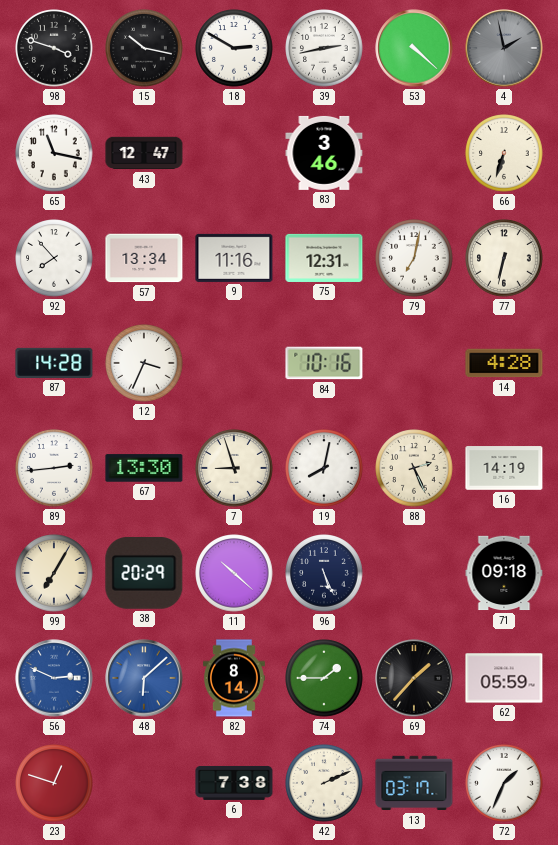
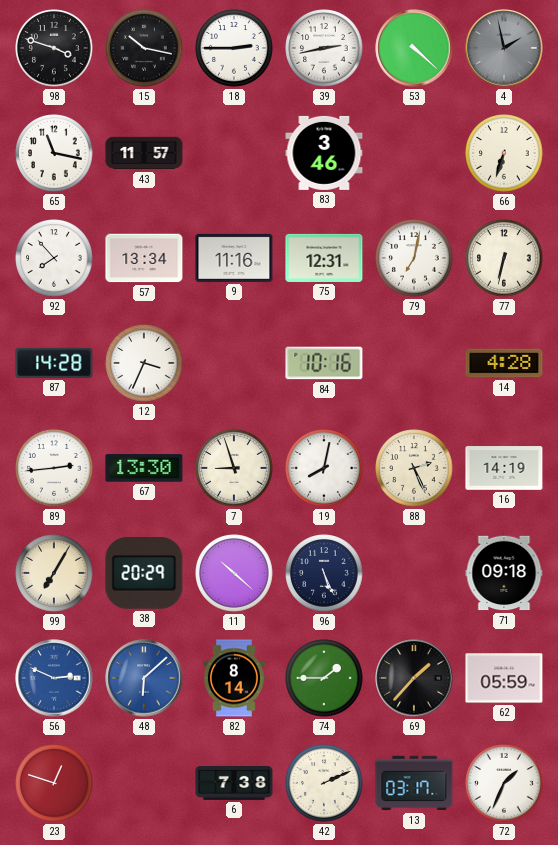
18: 2:50 -> 2:45
43: 12:47 -> 11:57
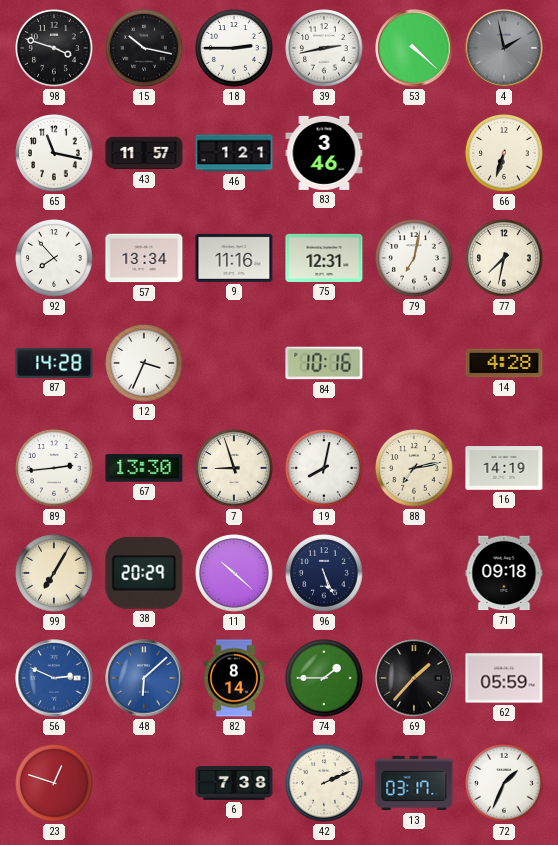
46: none -> 1:21
77: 6:32 -> 7:32
88: 2:26 -> 7:13
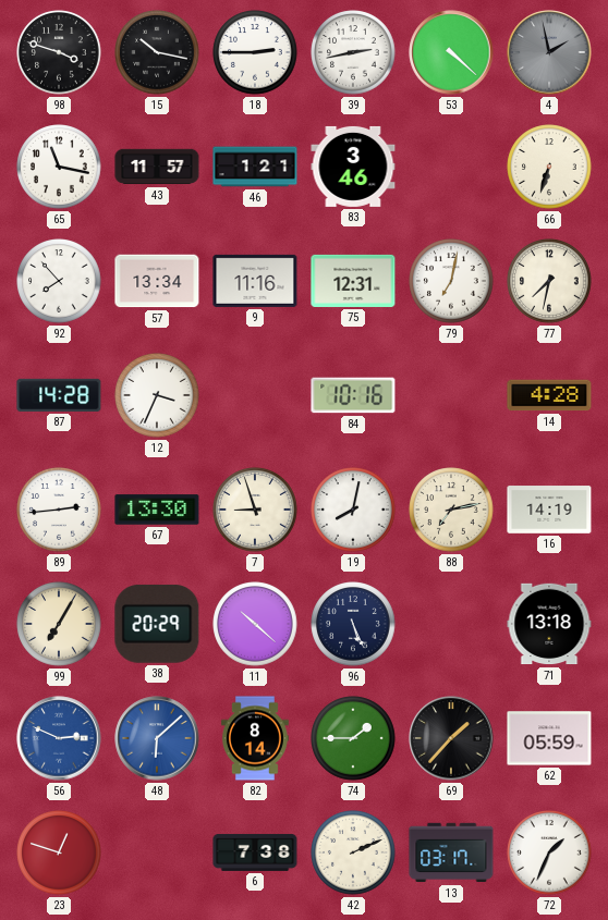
71: 09:18 -> 13:18
